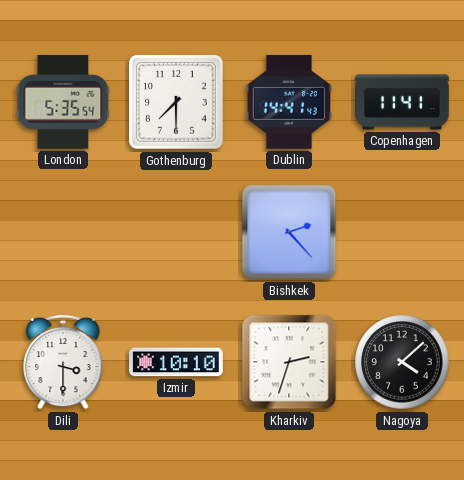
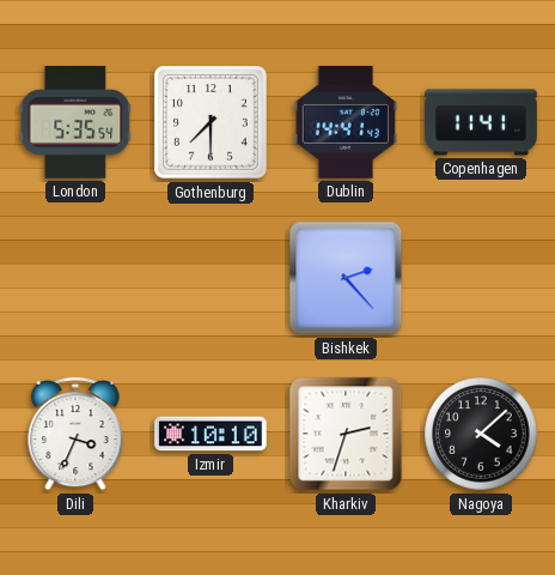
Dili: 3:30 -> 3:34
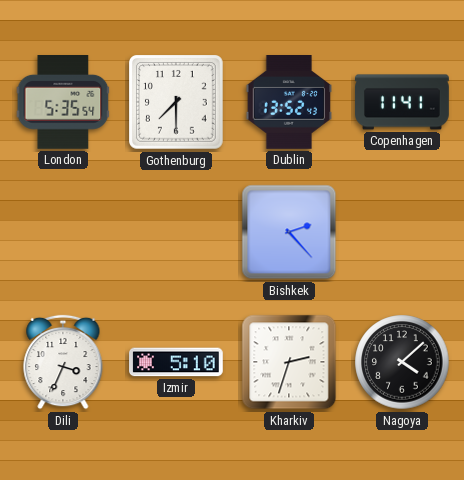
Dublin: 14:41 -> 13:52
Izmir: 10:10 -> 5:10
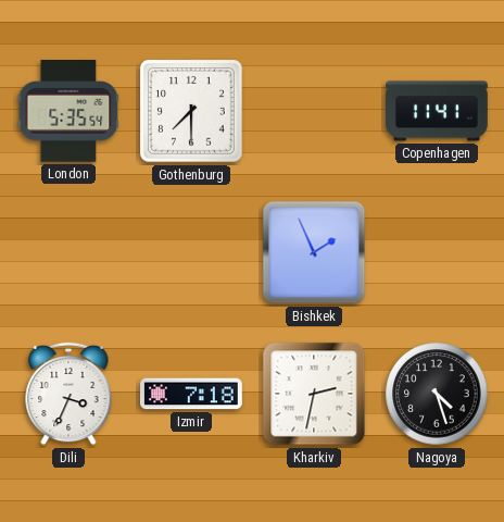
Dublin: 13:52 -> none
Bishkek: 2:23 -> 1:56
Izmir: 5:10 -> 7:18
Kharkiv: 2:33 -> 2:32
Nagoya: 4:08 -> 4:27
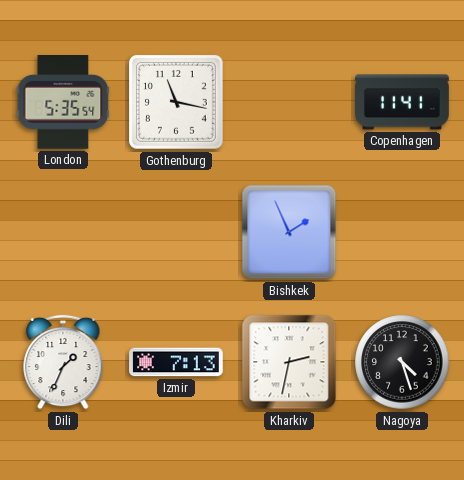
Gothenburg: 7:30 -> 11:17
Dili: 3:34 -> 1:34
Izmir: 7:18 -> 7:13
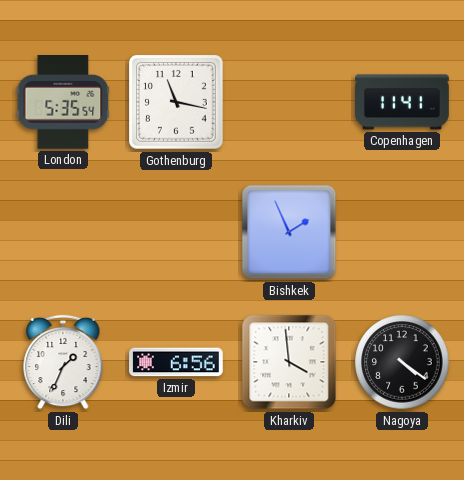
Izmir: 7:13 -> 6:56
Kharkiv: 2:32 -> 3:59
Nagoya: 4:27 -> 4:21
